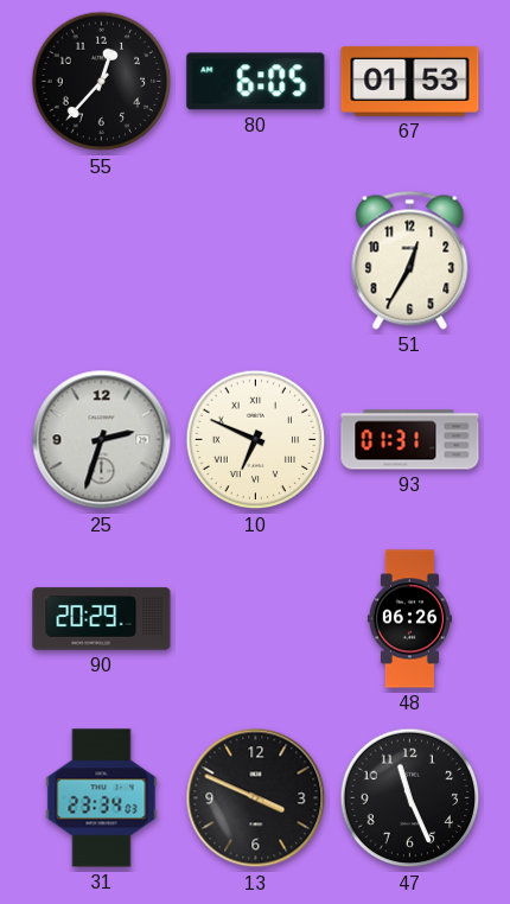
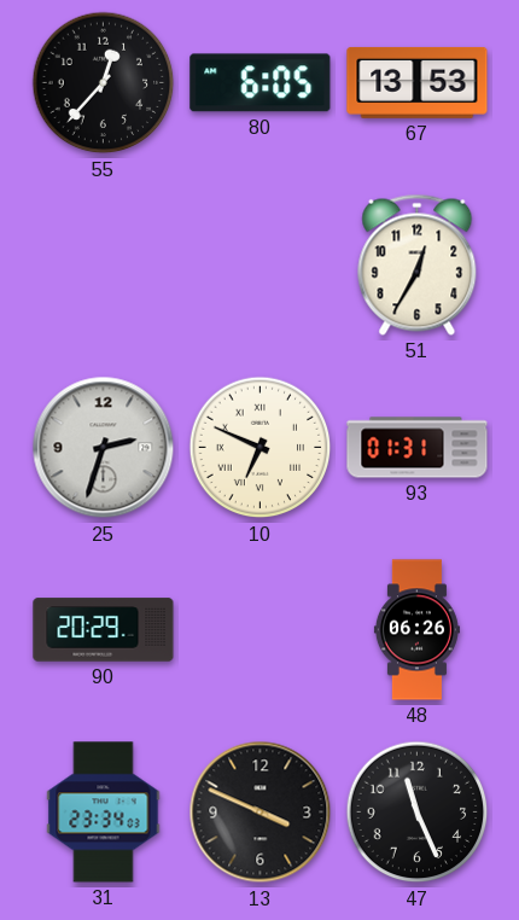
67: 01:53 -> 13:53
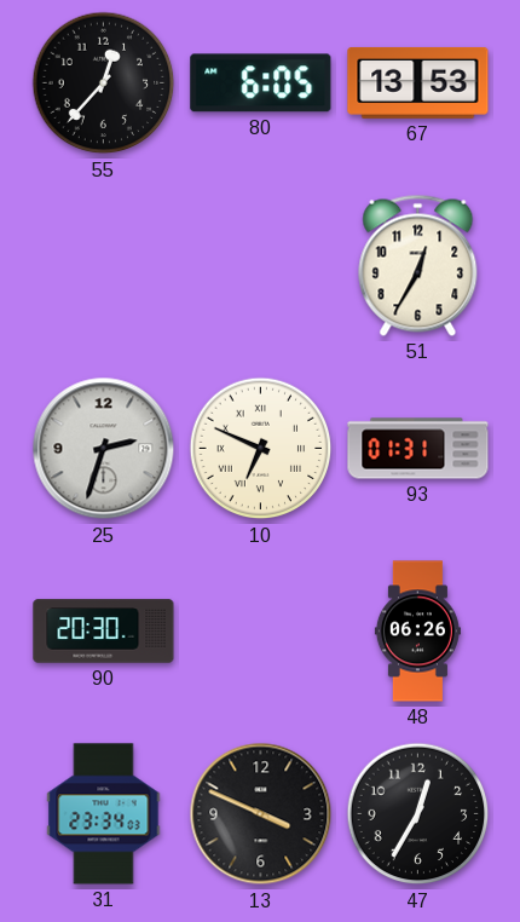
90: 20:29 -> 20:30
47: 11:26 -> 12:35
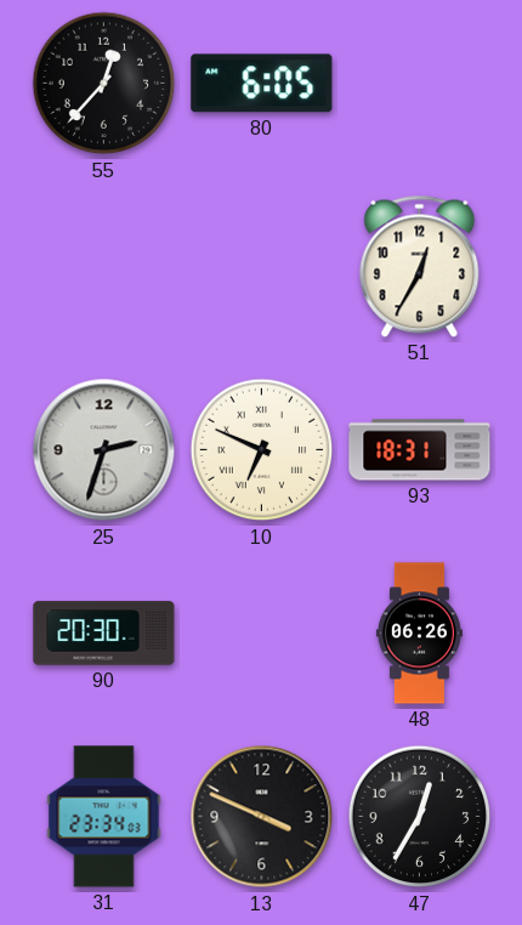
67: 13:53 -> none
93: 01:31 -> 18:31
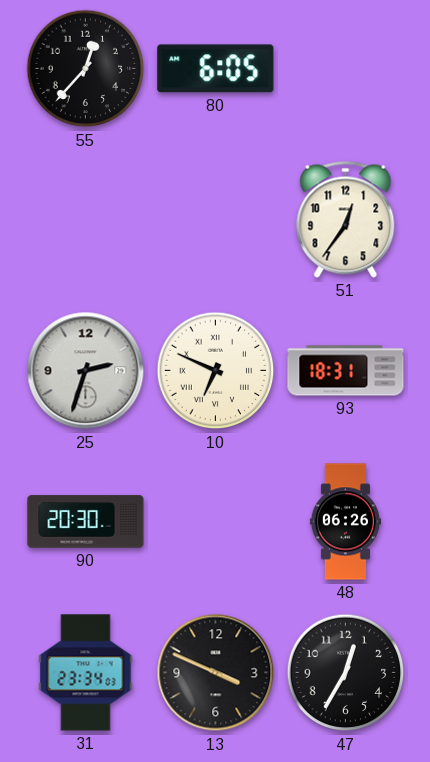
51: 12:35 -> 12:36
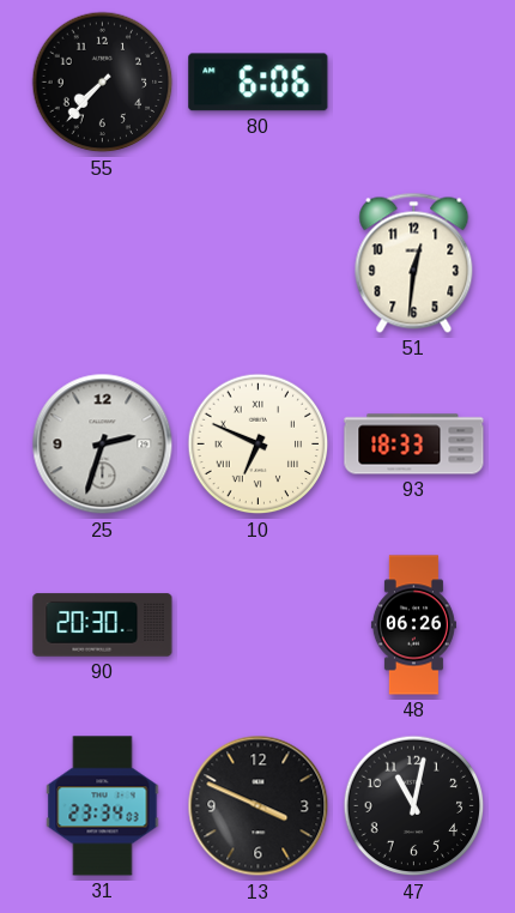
55: 12:37 -> 7:37
80: 6:05 -> 6:06
51: 12:36 -> 12:31
93: 18:31 -> 18:33
47: 12:35 -> 11:02
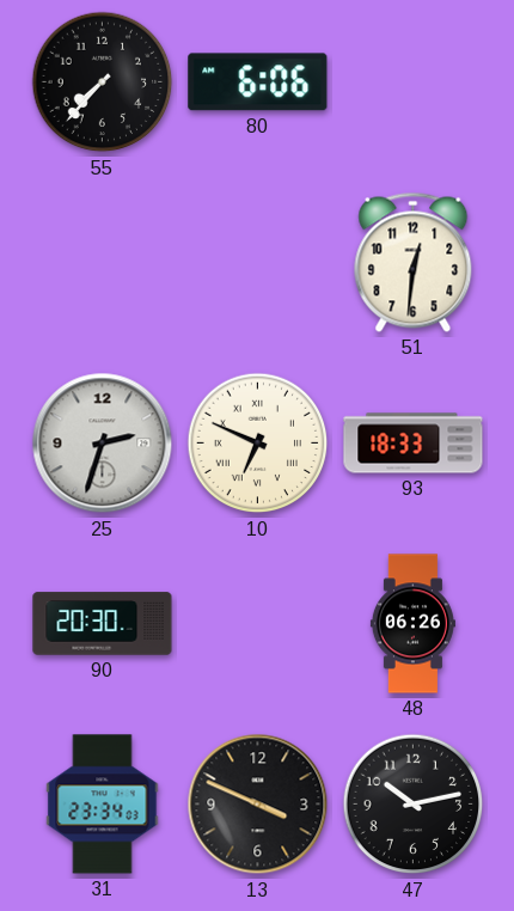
47: 11:02 -> 10:13
